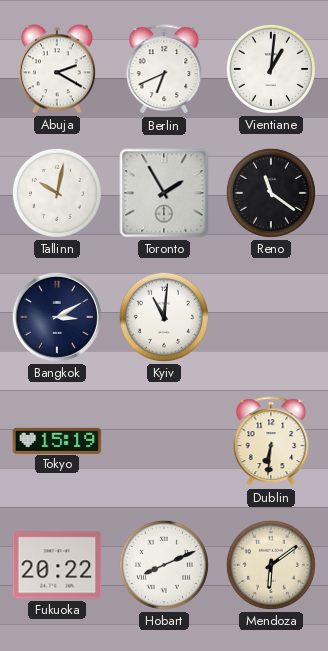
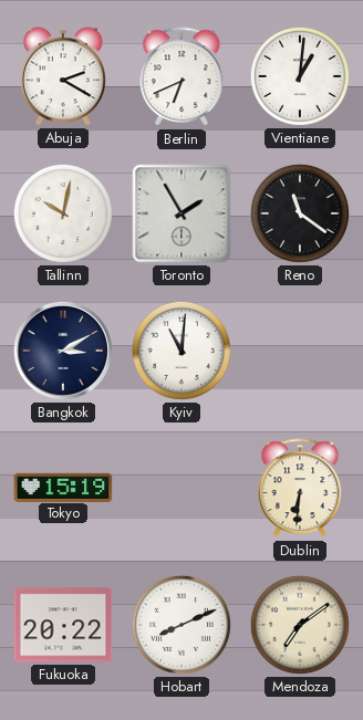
Mendoza: 6:09 -> 7:09
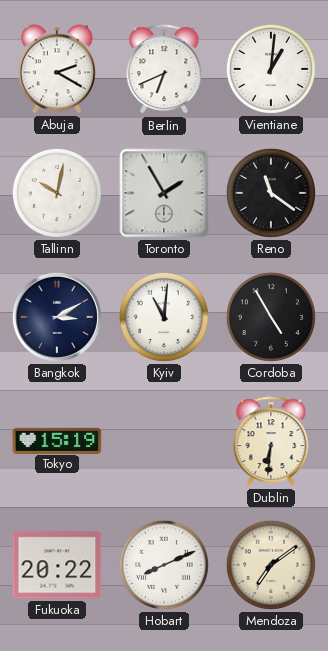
Cordoba: none -> 4:55
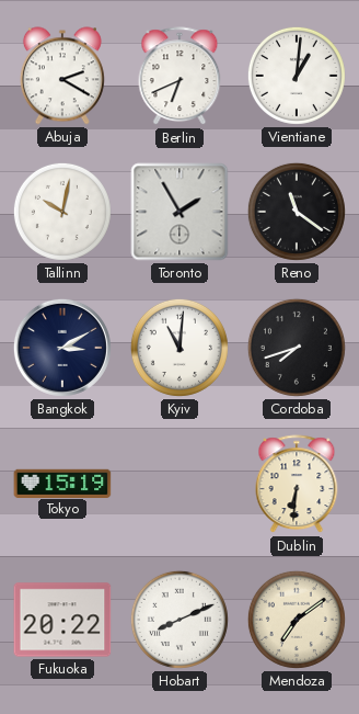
Cordoba: 4:55 -> 7:42
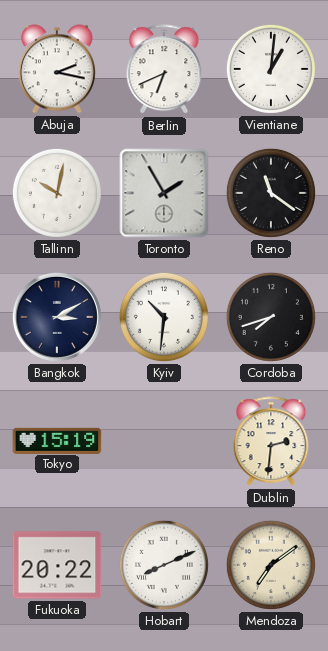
Abuja: 2:20 -> 2:17
Kyiv: 11:01 -> 10:31
Dublin: 6:31 -> 2:31
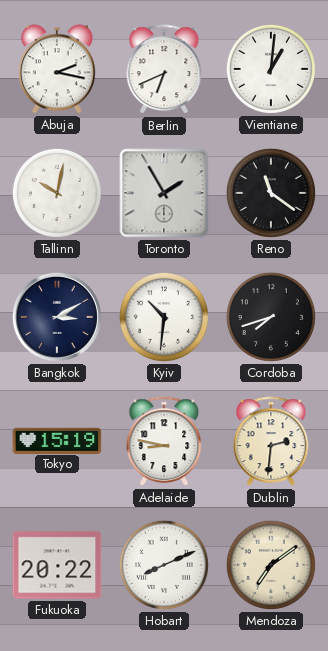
Adelaide: none -> 8:47
